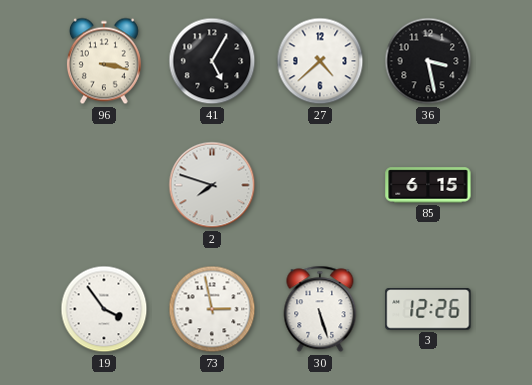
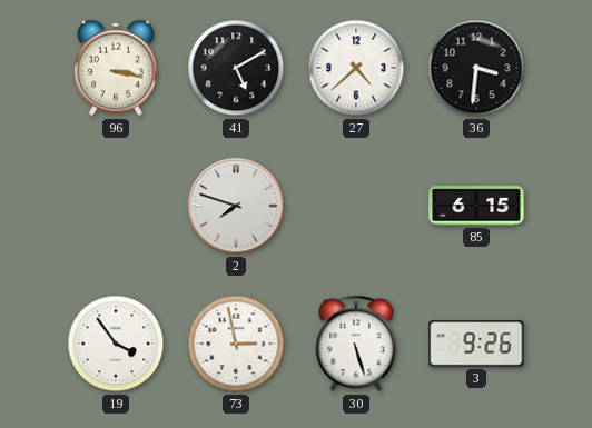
41: 5:05 -> 5:10
36: 3:28 -> 3:31
3: 12:26 -> 9:26
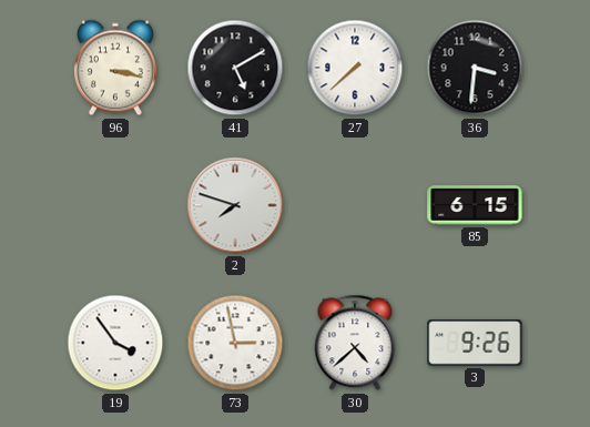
27: 4:38 -> 7:38
30: 5:27 -> 4:38
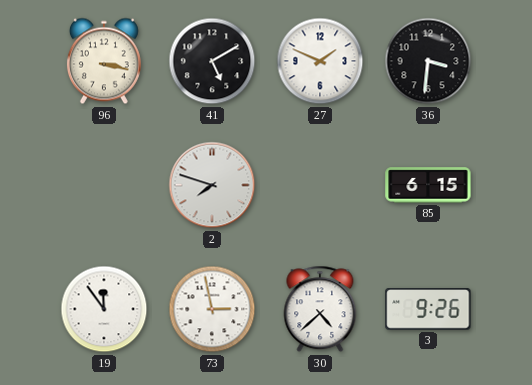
27: 7:38 -> 1:49
19: 3:54 -> 11:54
